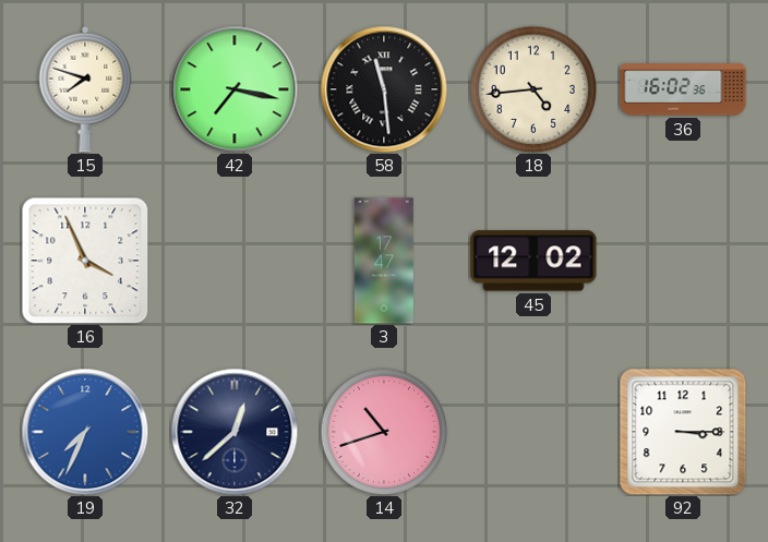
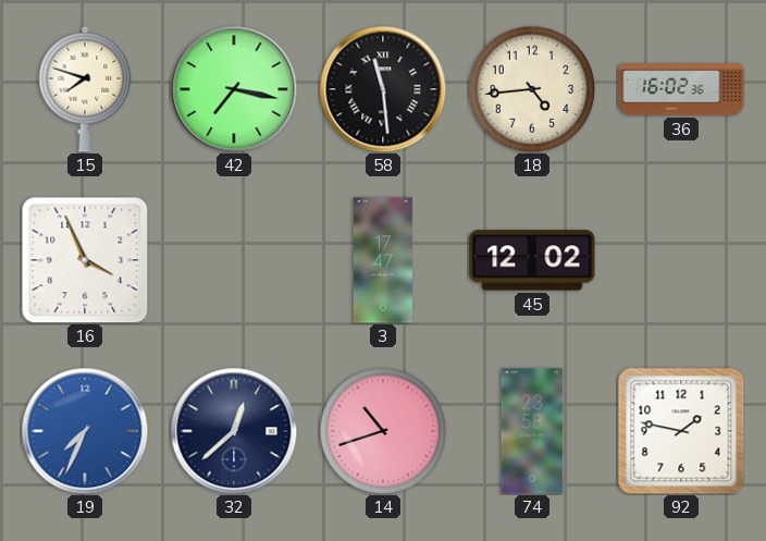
74: none -> 23:58
92: 3:15 -> 1:47
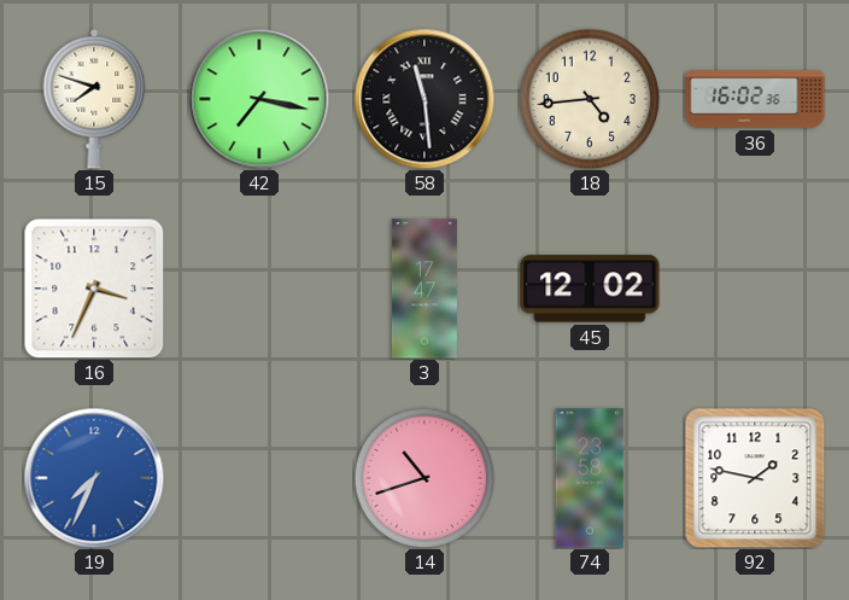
16: 3:56 -> 3:34
32: 12:38 -> none
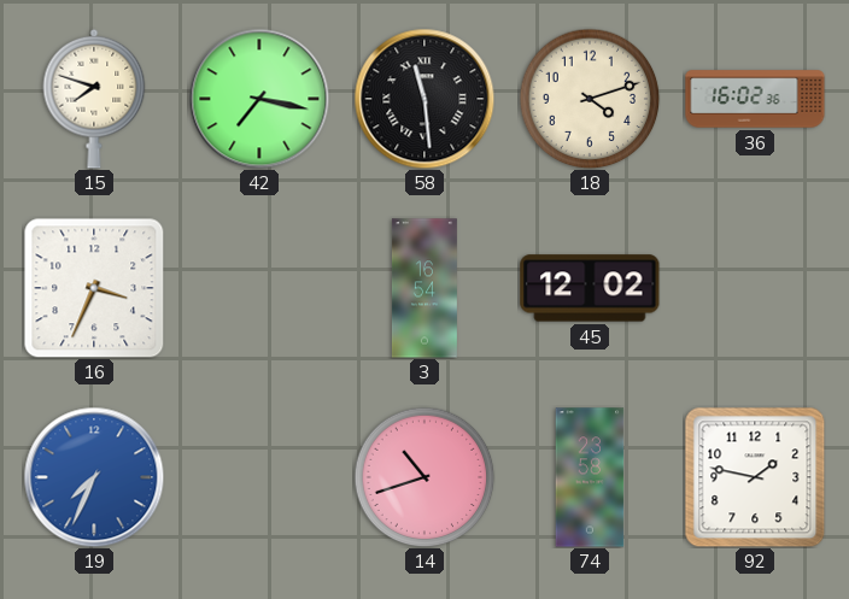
18: 4:44 -> 4:12
3: 17:47 -> 16:54
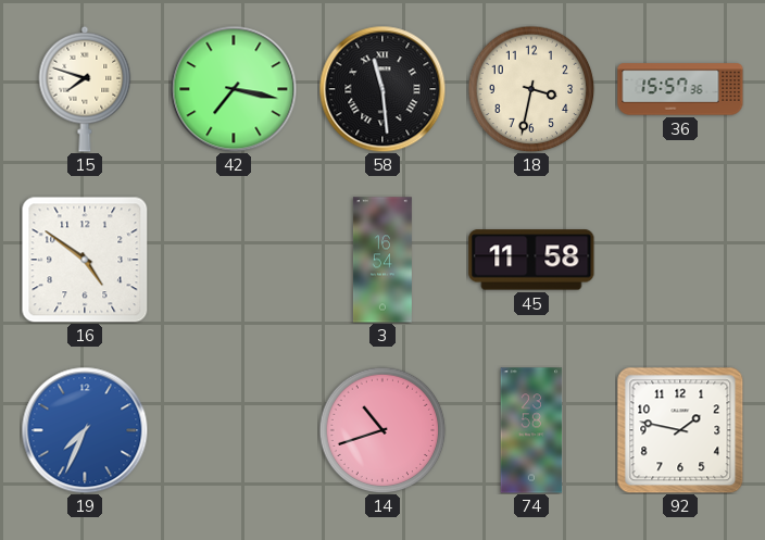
18: 4:12 -> 3:32
36: 16:02 -> 15:57
16: 3:34 -> 4:51
45: 12:02 -> 11:58
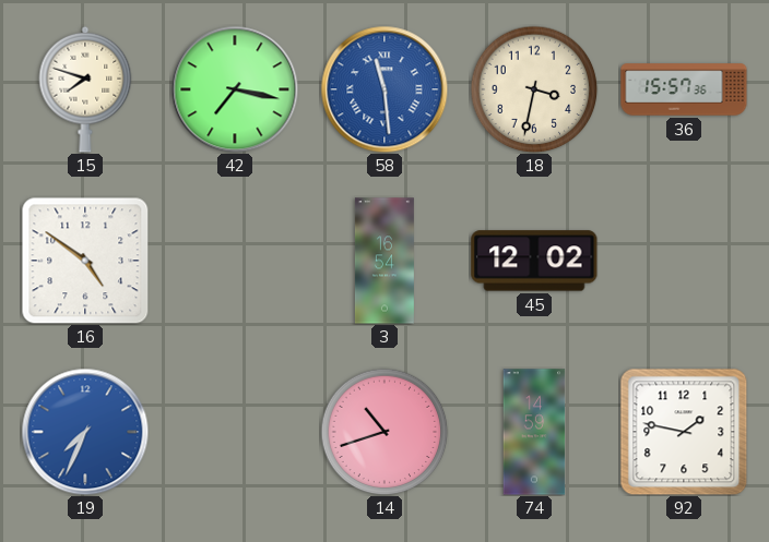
58 dial: black -> blue
45: 11:58 -> 12:02
74: 23:58 -> 14:59
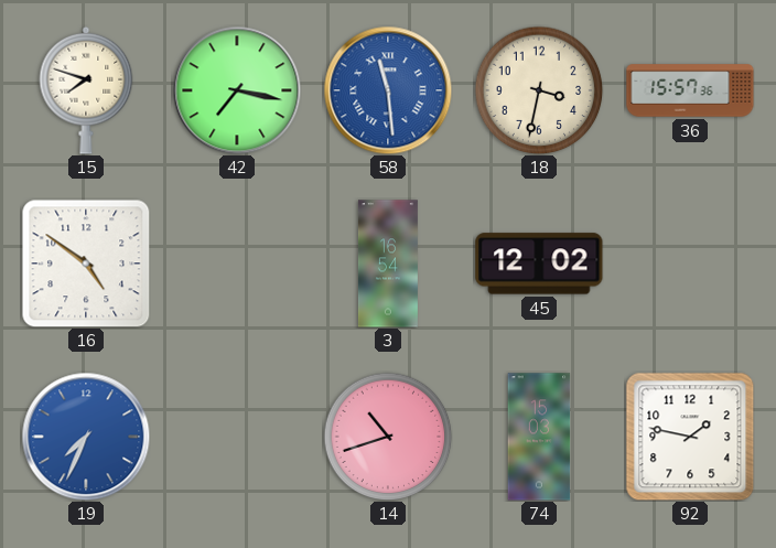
74: 14:59 -> 15:03
